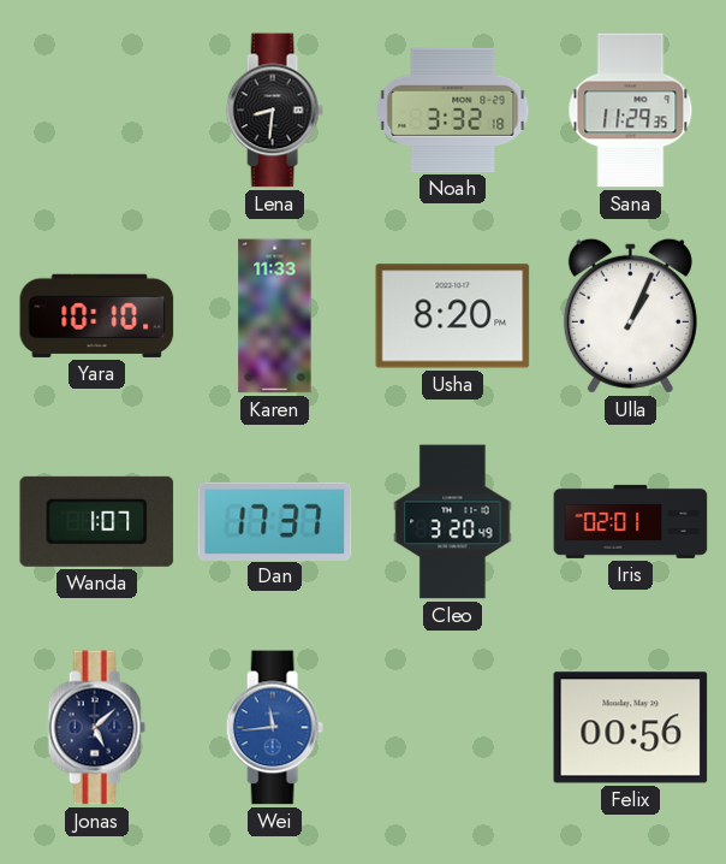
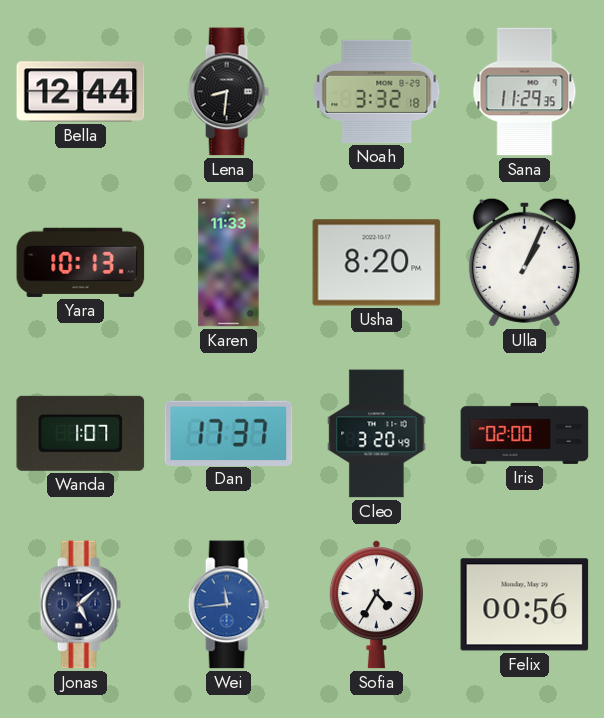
Bella: none -> 12:44
Yara: 10:10 -> 10:13
Iris: 02:01 -> 02:00
Sofia: none -> 4:35
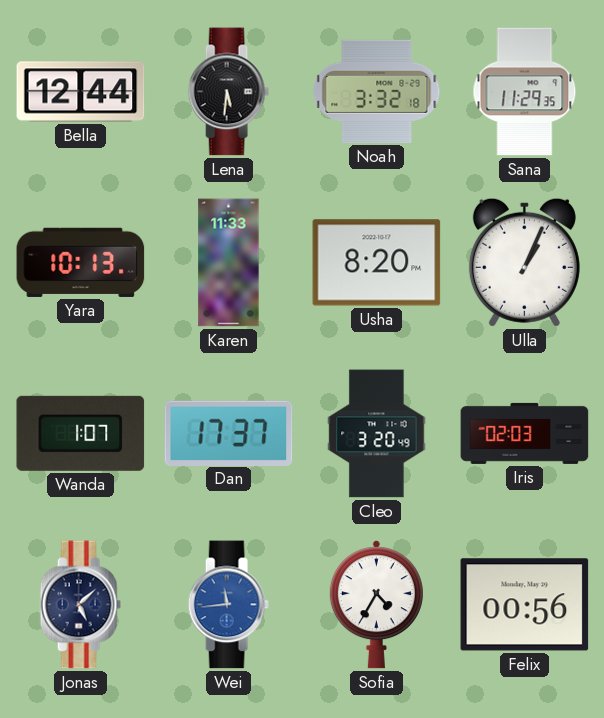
Lena: 8:31 -> 5:31
Iris: 02:00 -> 02:03
